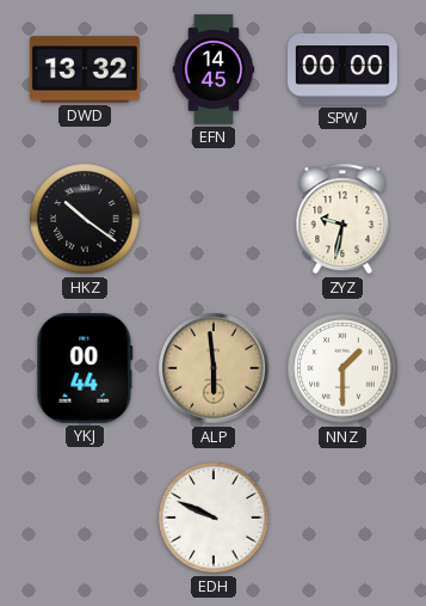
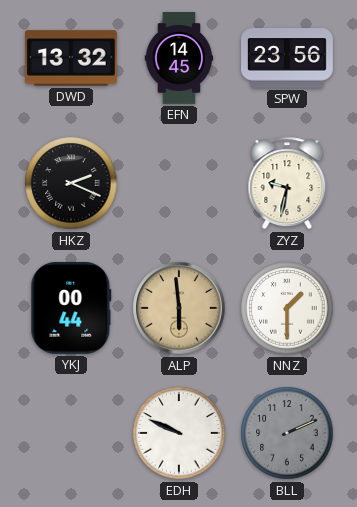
SPW: 00:00 -> 23:56
HKZ: 10:21 -> 2:19
BLL: none -> 2:11
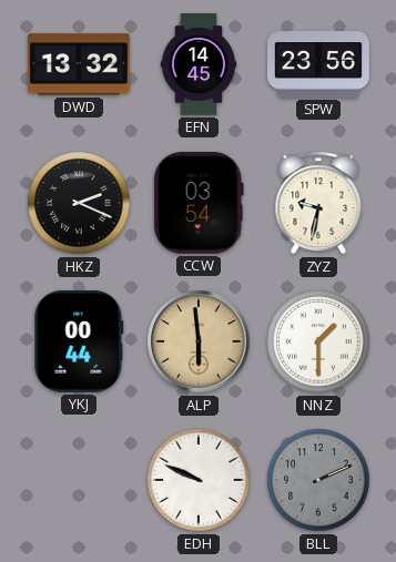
CCW: none -> 03:54
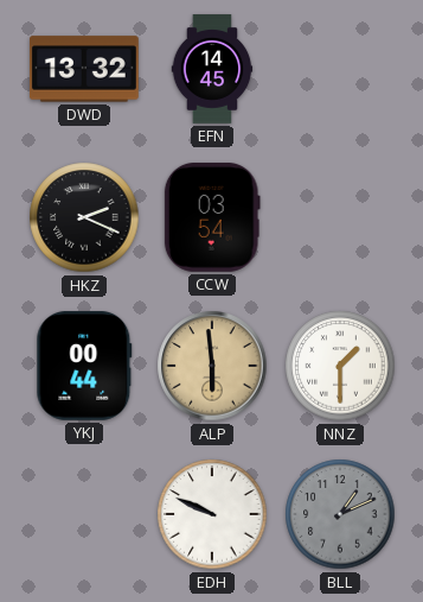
SPW: 23:56 -> none
ZYZ: 9:32 -> none
BLL: 2:11 -> 1:11
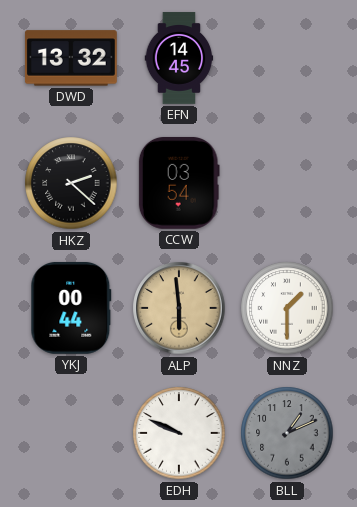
HKZ: 2:19 -> 2:22
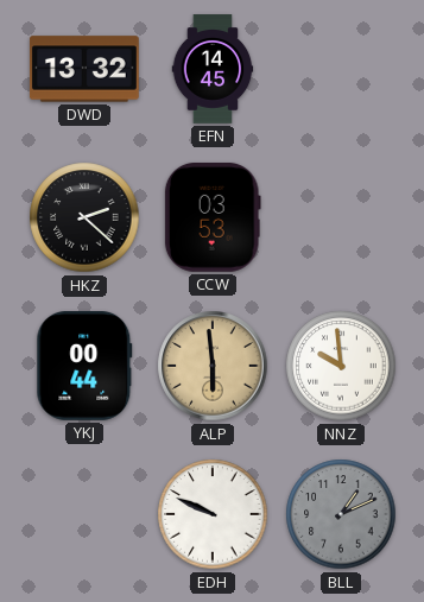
CCW: 03:54 -> 03:53
NNZ: 1:30 -> 9:59
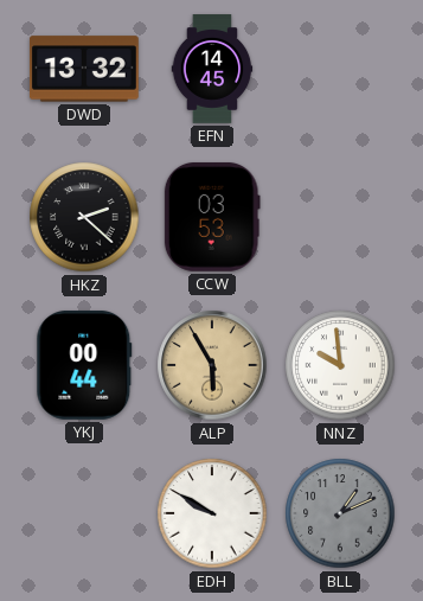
ALP: 5:59 -> 5:55
EDH: 9:49 -> 9:50
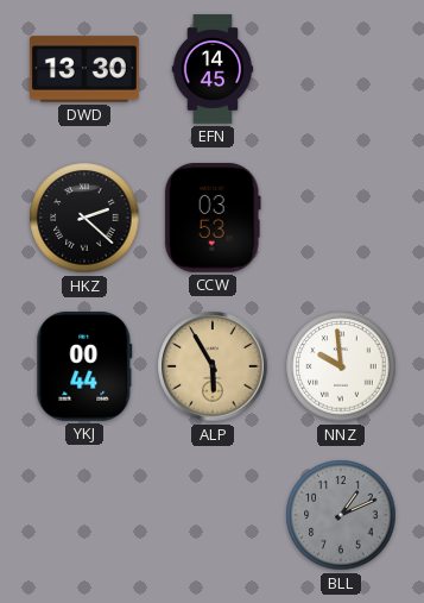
DWD: 13:32 -> 13:30
EDH: 9:50 -> none
